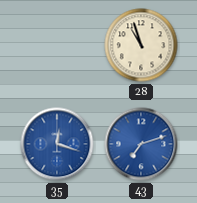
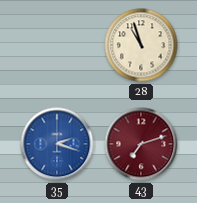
35: 12:18 -> 2:18
43 dial: blue -> burgundy
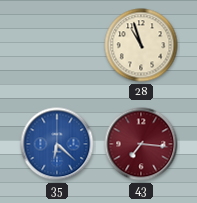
35: 2:18 -> 6:22
43: 7:12 -> 7:16
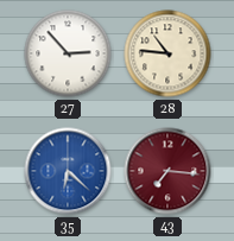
27: none -> 2:53
28: 10:57 -> 10:46
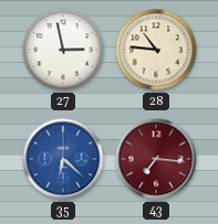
27: 2:53 -> 2:58
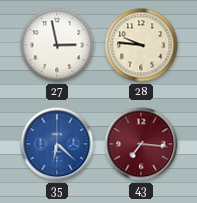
28: 10:46 -> 9:46
